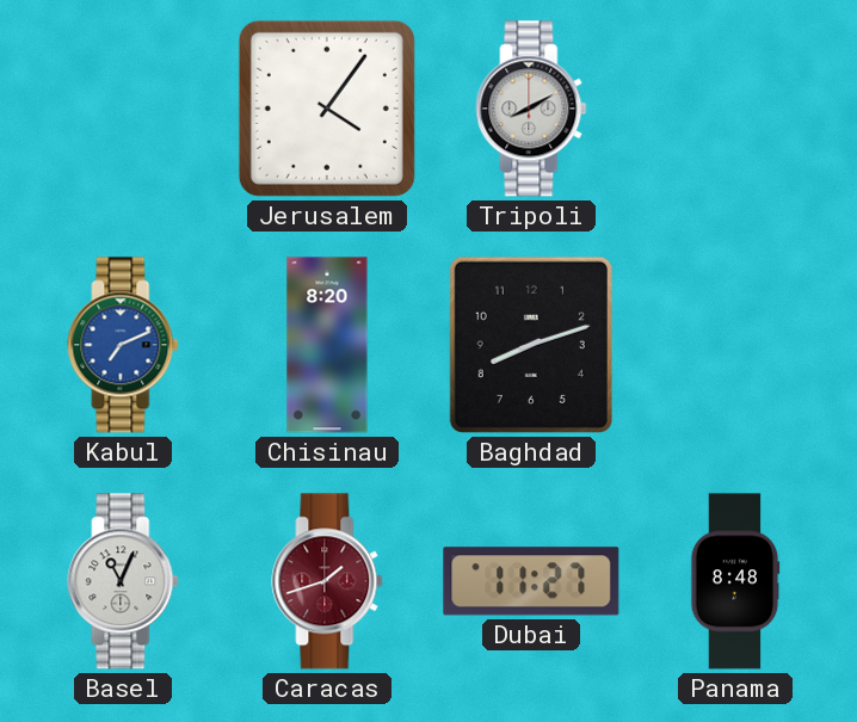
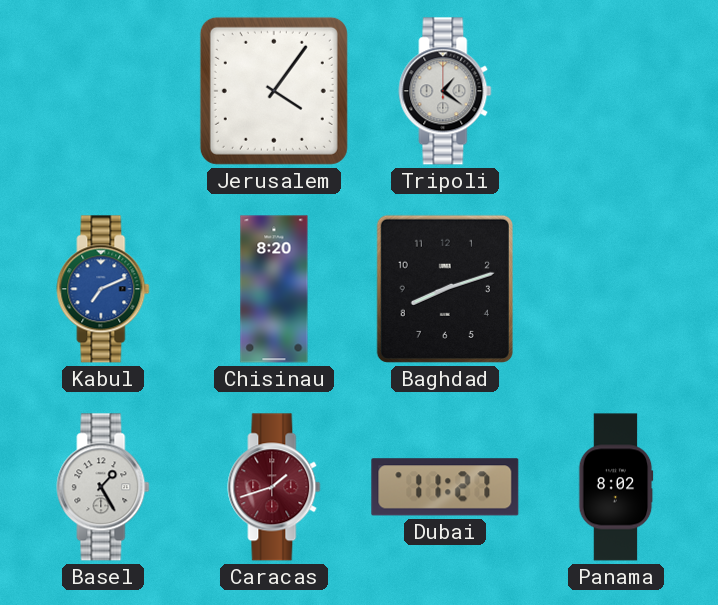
Tripoli: 8:10 -> 1:21
Basel: 11:04 -> 1:25
Panama: 8:48 -> 8:02
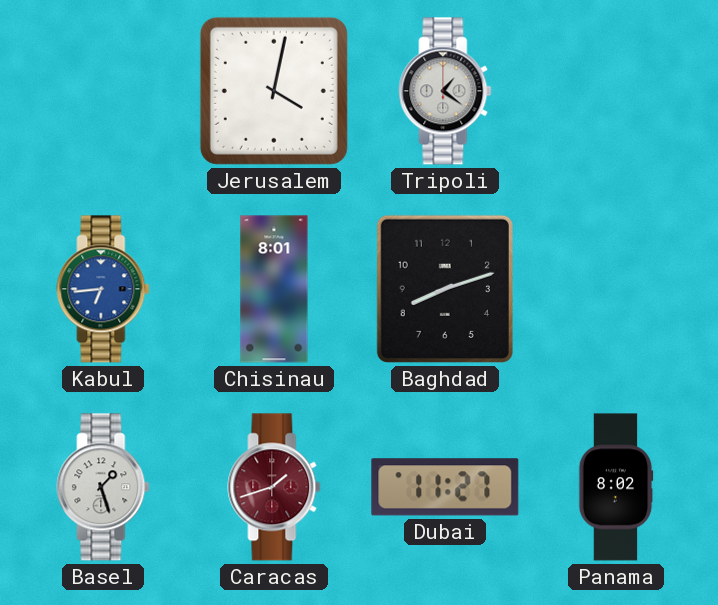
Jerusalem: 4:06 -> 4:02
Kabul: 7:11 -> 6:44
Chisinau: 8:20 -> 8:01
Basel: 1:25 -> 1:27
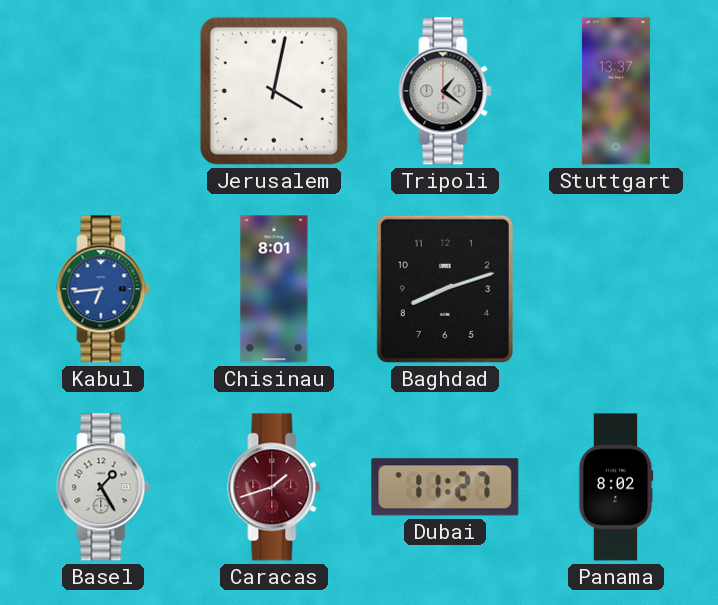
Stuttgart: none -> 13:37
Basel: 1:27 -> 1:25
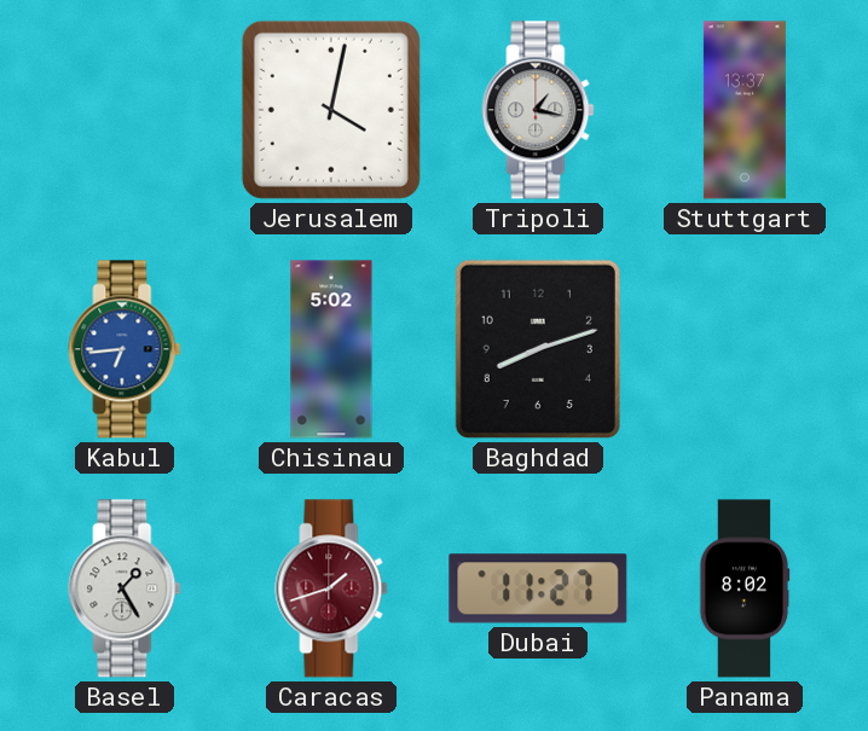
Tripoli: 1:21 -> 1:17
Chisinau: 8:01 -> 5:02
